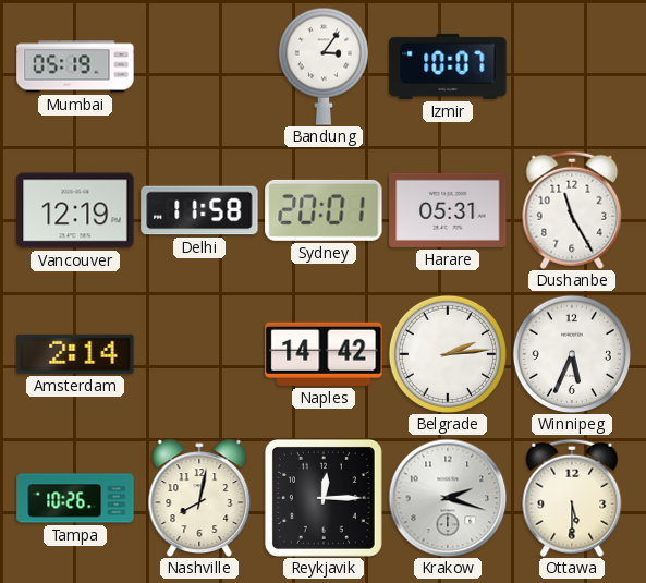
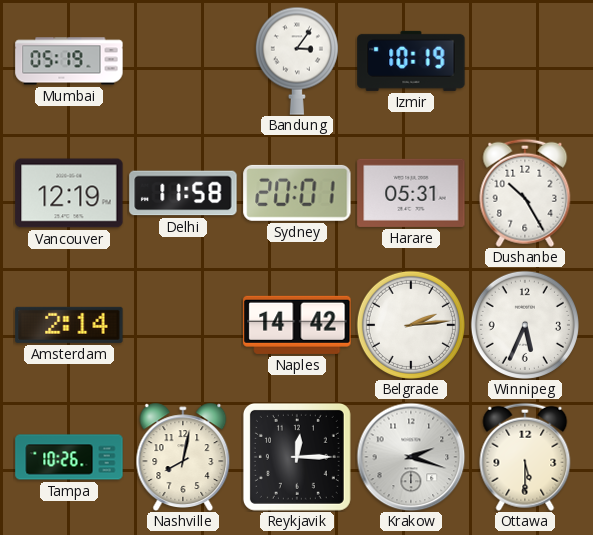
Izmir: 10:07 -> 10:19
Dushanbe: 11:25 -> 10:25
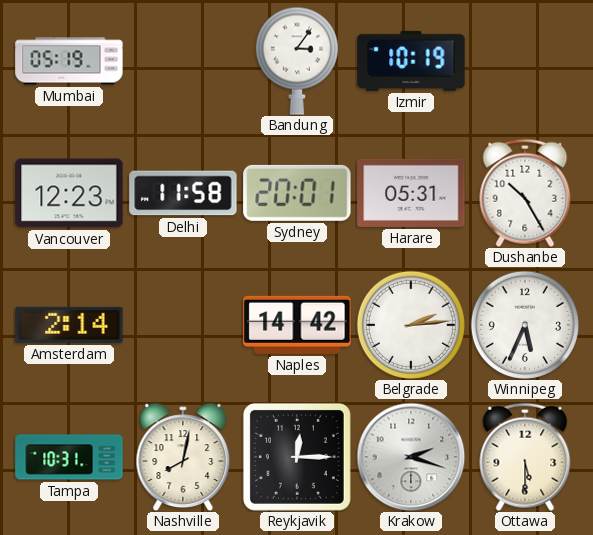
Vancouver: 12:19 -> 12:23
Tampa: 10:26 -> 10:31
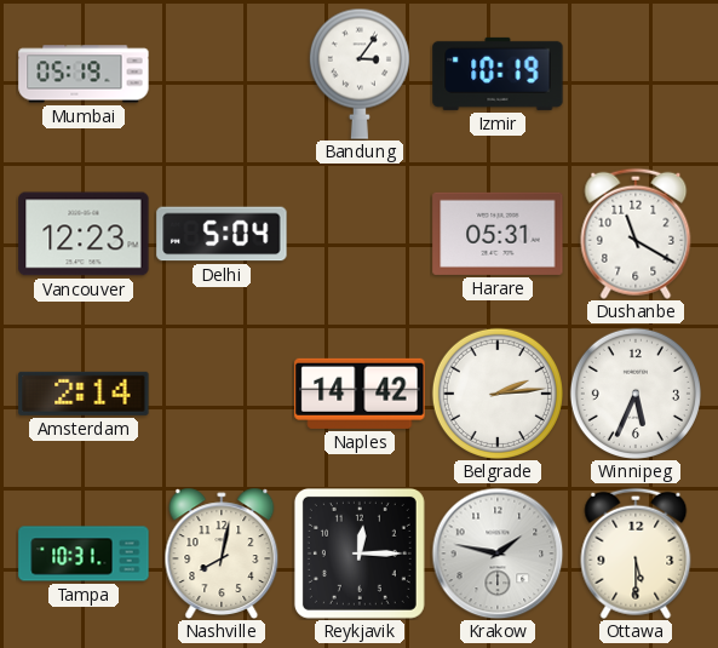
Delhi: 11:58 -> 5:04
Sydney: 20:01 -> none
Dushanbe: 10:25 -> 11:20
Krakow: 2:18 -> 1:47
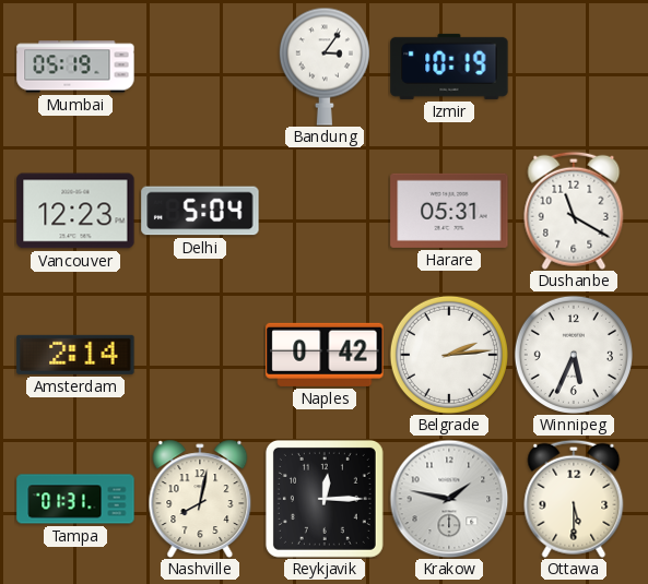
Naples: 14:42 -> 0:42
Tampa: 10:31 -> 01:31
